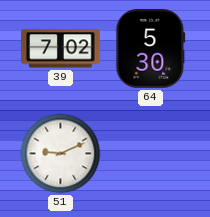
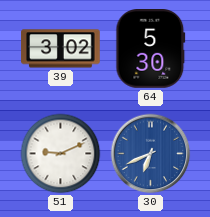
39: 7:02 -> 3:02
30: none -> 6:41
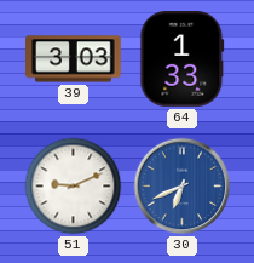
39: 3:02 -> 3:03
64: 5:30 -> 1:33
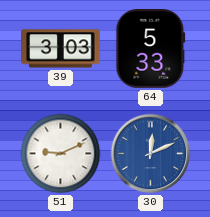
64: 1:33 -> 5:33
30: 6:41 -> 12:11
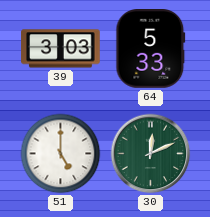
51: 9:11 -> 5:00
30 dial: blue -> green
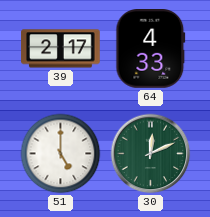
39: 3:03 -> 2:17
64: 5:33 -> 4:33
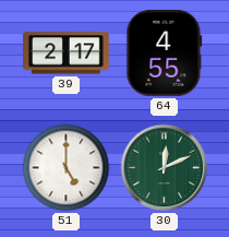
64: 4:33 -> 4:55
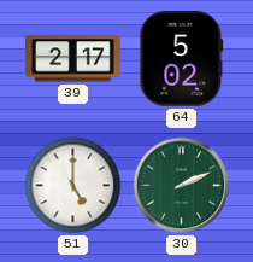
64: 4:55 -> 5:02
30: 12:11 -> 2:11
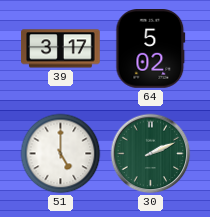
39: 2:17 -> 3:17
